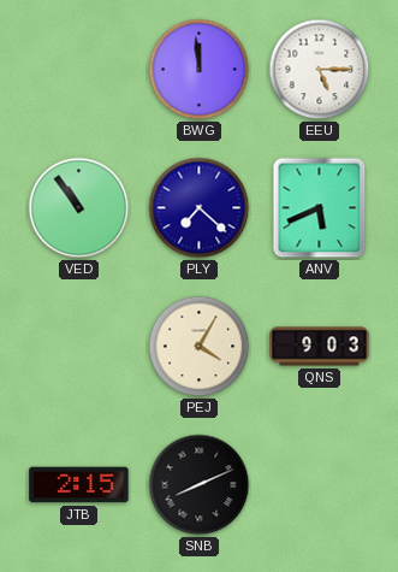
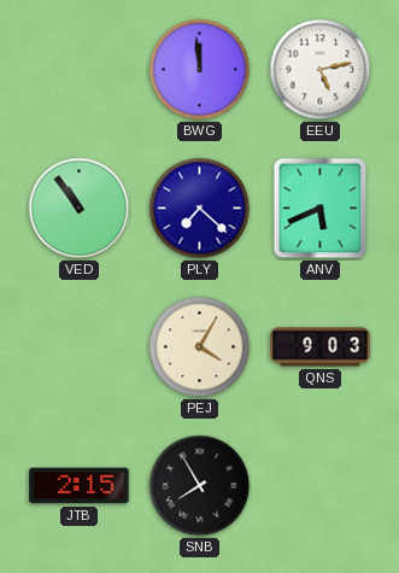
EEU: 5:15 -> 5:13
SNB: 8:11 -> 7:55
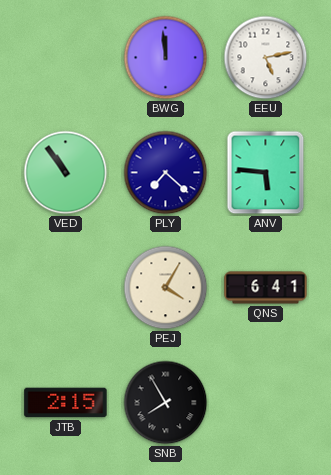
ANV: 5:41 -> 5:46
QNS: 9:03 -> 6:41
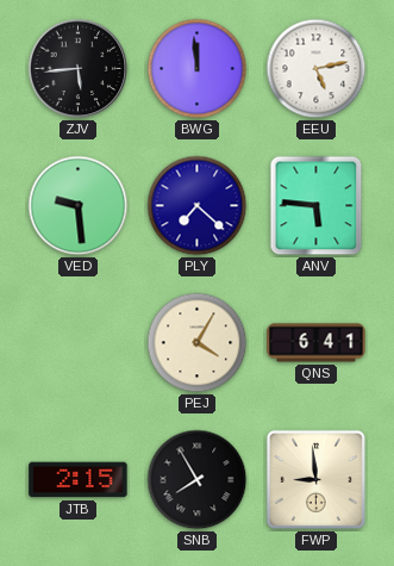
ZJV: none -> 5:44
VED: 10:54 -> 9:29
FWP: none -> 8:59
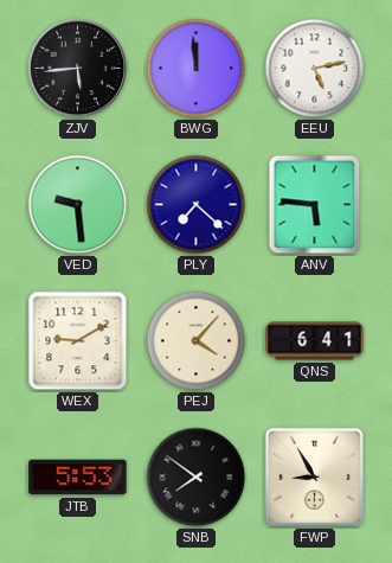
WEX: none -> 9:10
PEJ: 4:05 -> 4:07
JTB: 2:15 -> 5:53
SNB: 7:55 -> 7:51
FWP: 8:59 -> 8:55
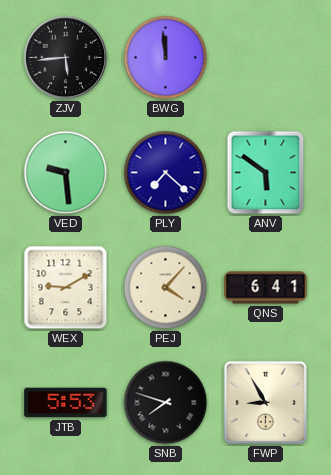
EEU: 5:13 -> none
ANV: 5:46 -> 5:51
SNB: 7:51 -> 7:48
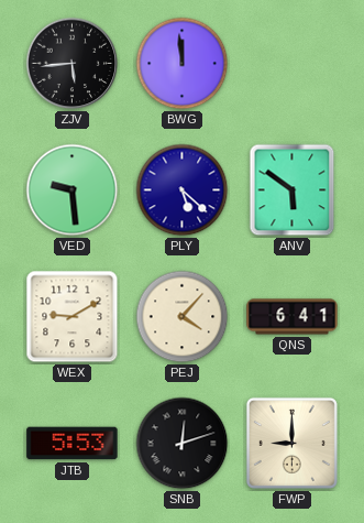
PLY: 7:22 -> 5:22
SNB: 7:48 -> 12:12
FWP: 8:55 -> 9:00
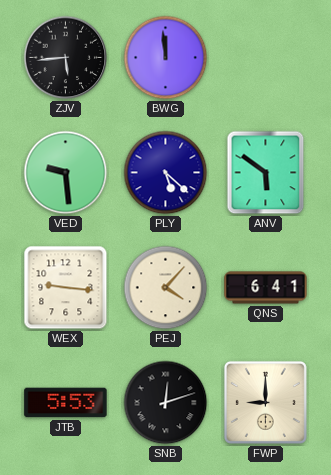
WEX: 9:10 -> 9:16
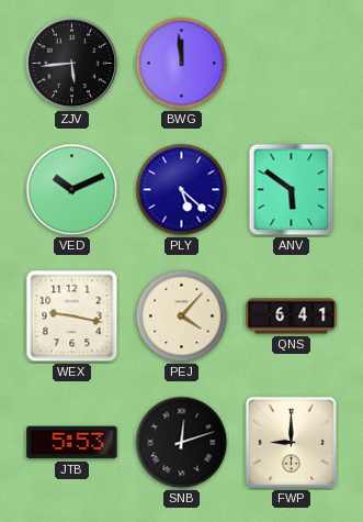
VED: 9:29 -> 10:11
WEX: 9:16 -> 9:17
